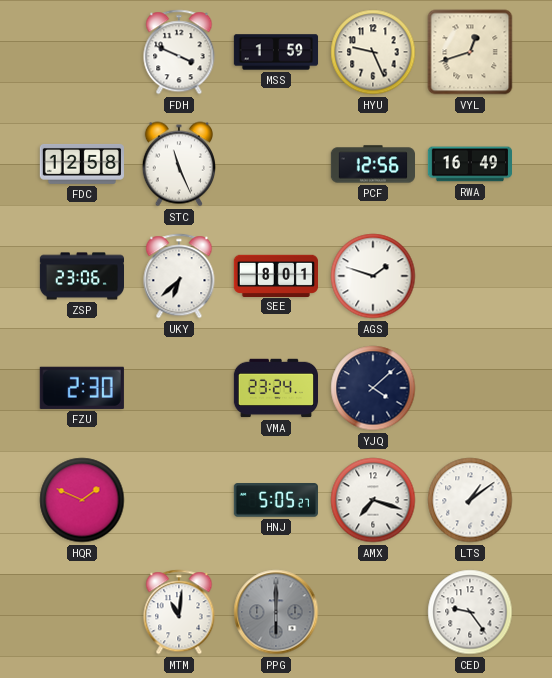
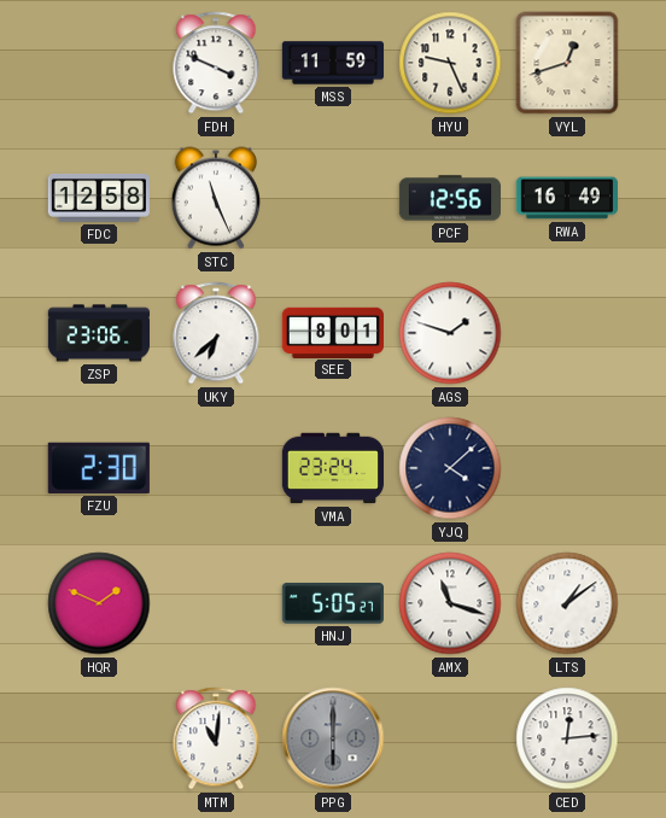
MSS: 1:59 -> 11:59
AMX: 7:18 -> 11:18
CED: 9:24 -> 12:14
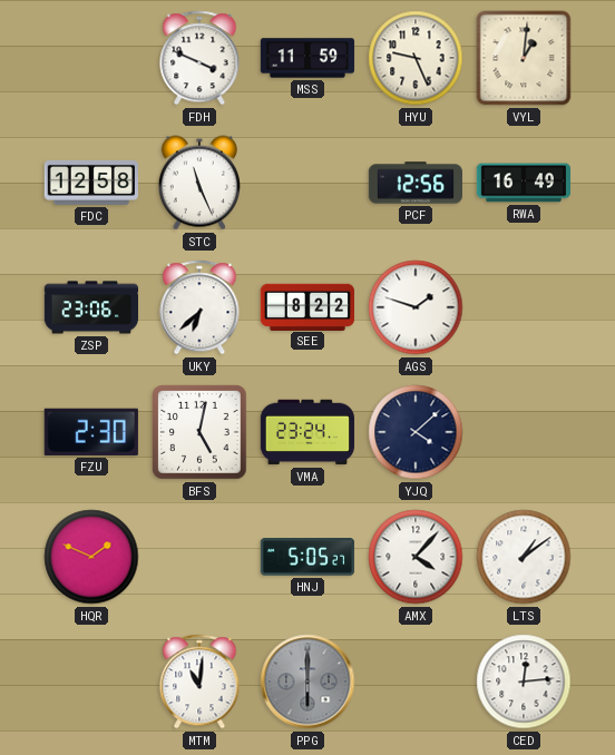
VYL: 12:42 -> 1:01
SEE: 8:01 -> 8:22
BFS: none -> 5:02
AMX: 11:18 -> 4:07
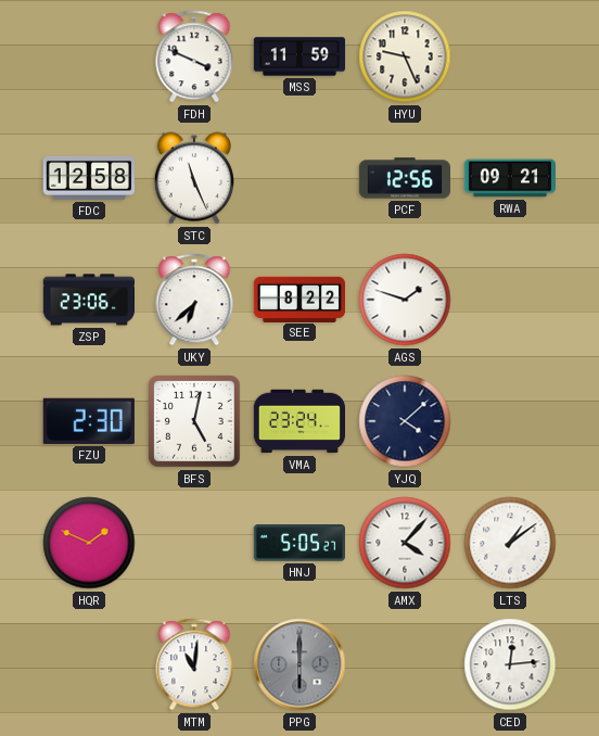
VYL: 1:01 -> none
RWA: 16:49 -> 09:21
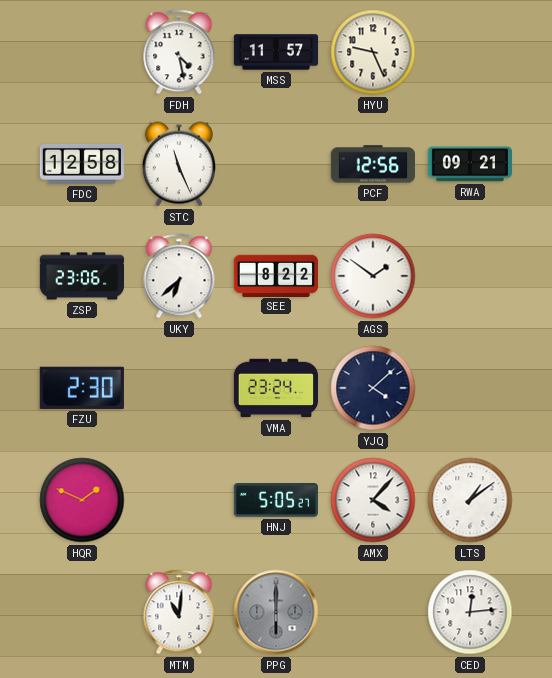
FDH: 3:49 -> 4:28
MSS: 11:59 -> 11:57
AGS: 1:48 -> 1:51
BFS: 5:02 -> none
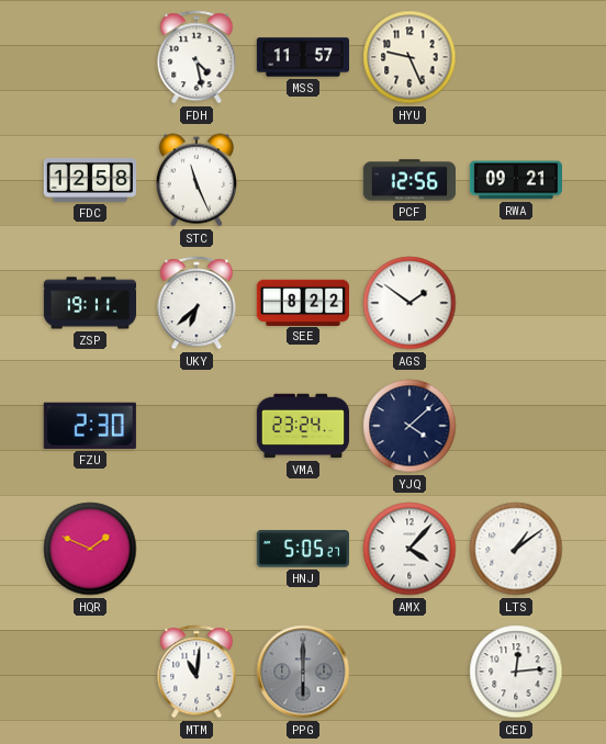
ZSP: 23:06 -> 19:11
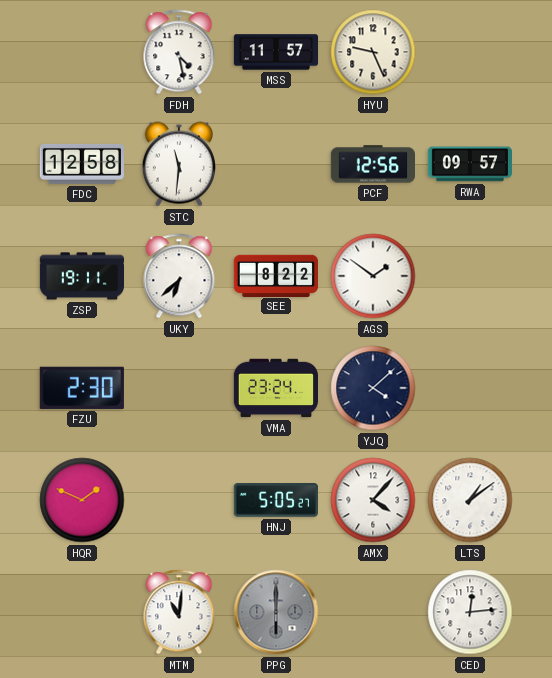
STC: 11:26 -> 11:31
RWA: 09:21 -> 09:57
